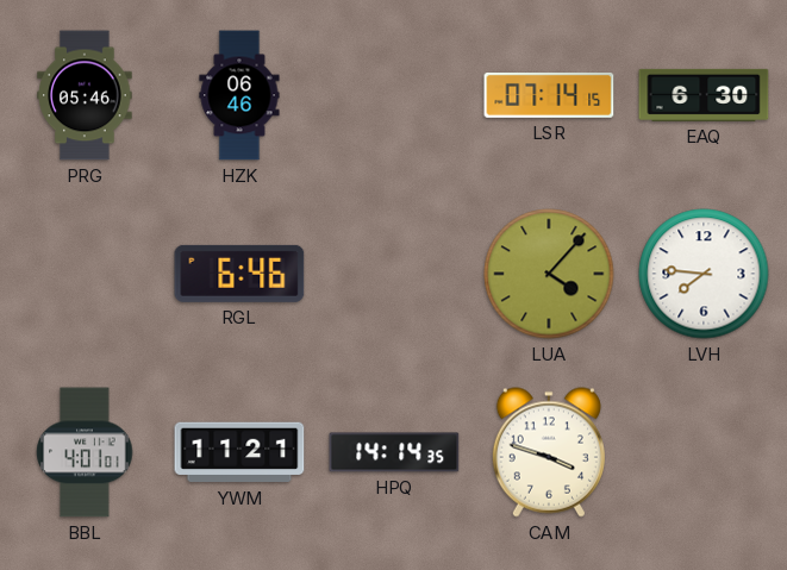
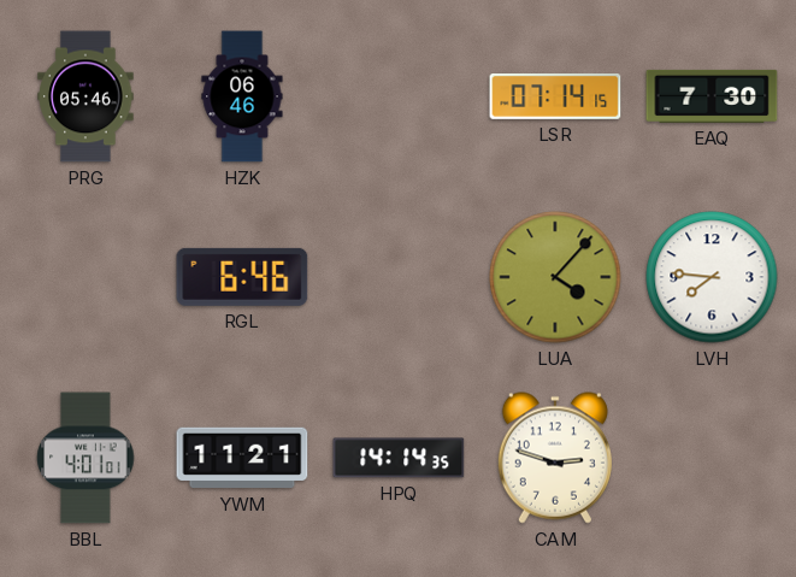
EAQ: 6:30 -> 7:30
CAM: 3:48 -> 2:48
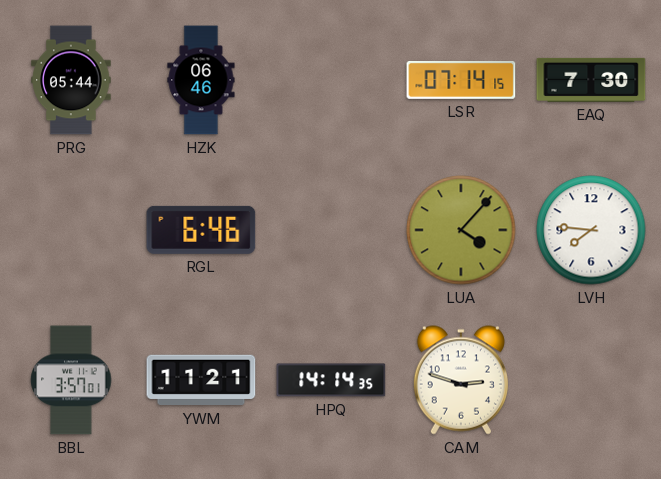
PRG: 05:46 -> 05:44
BBL: 4:01 -> 3:57
